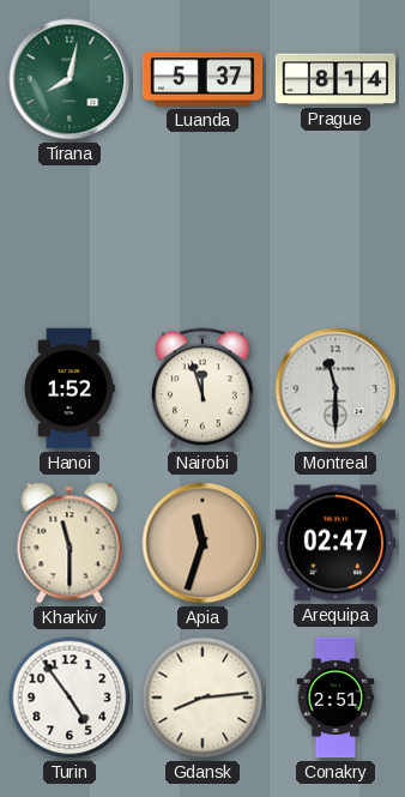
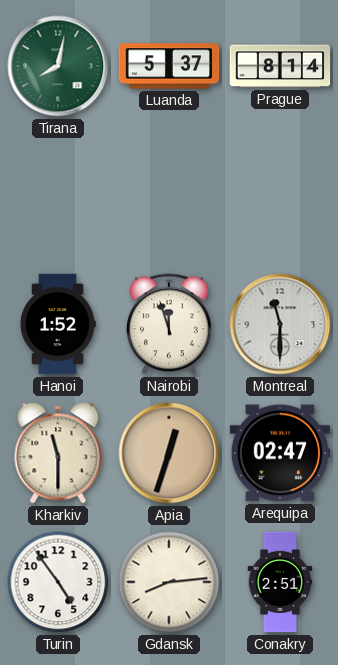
Apia: 11:33 -> 12:33
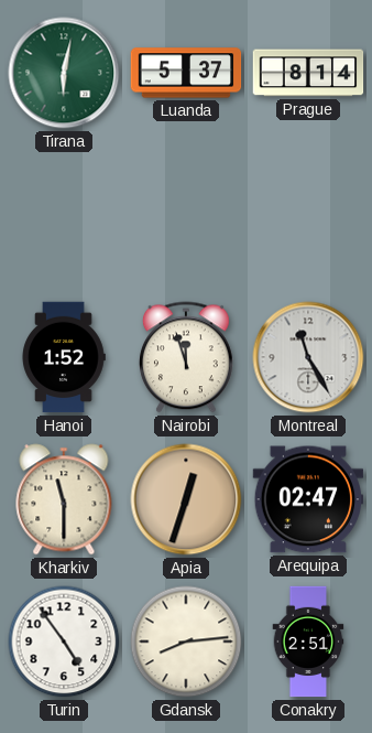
Tirana: 8:02 -> 6:02
Montreal: 11:30 -> 11:25
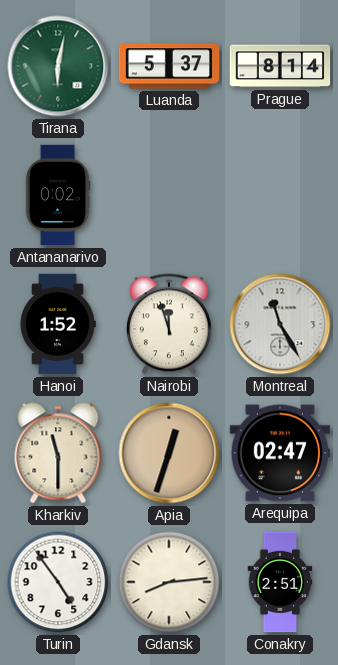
Antananarivo: none -> 0:02
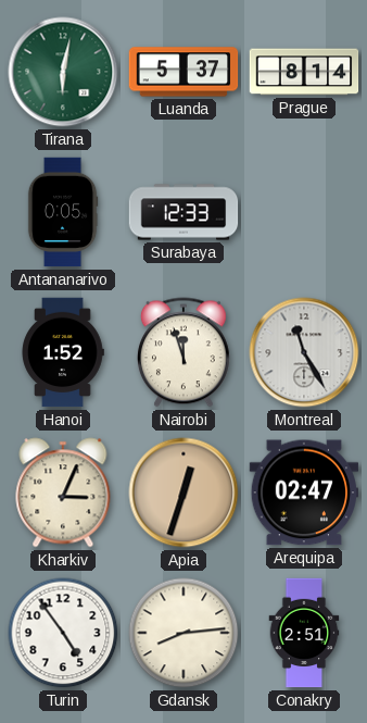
Antananarivo: 0:02 -> 0:05
Surabaya: none -> 12:33
Kharkiv: 11:30 -> 3:04
